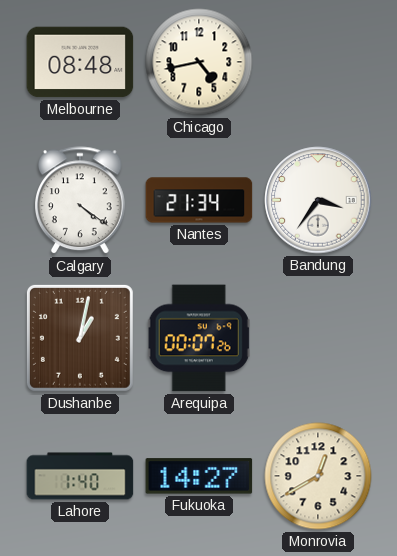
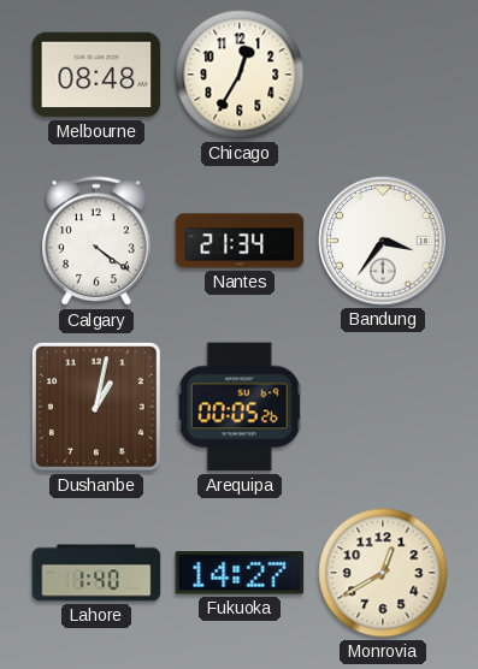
Chicago: 4:43 -> 12:35
Arequipa: 00:07 -> 00:05
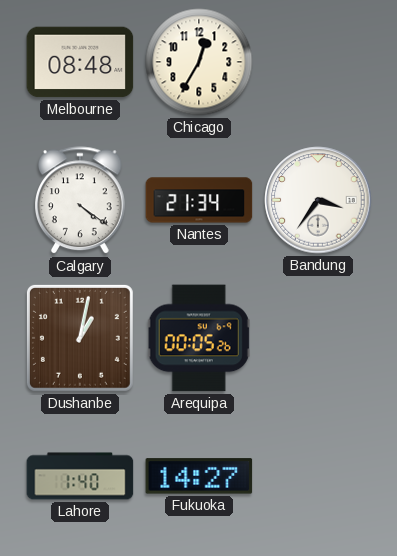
Monrovia: 12:40 -> none
